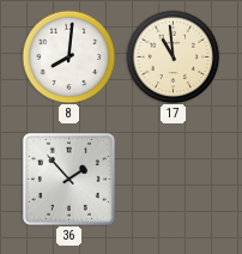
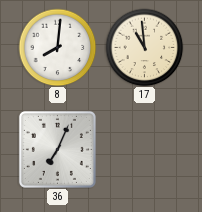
36: 1:53 -> 7:04
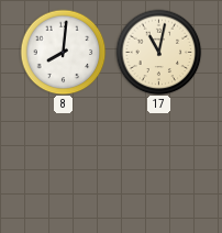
17: 10:59 -> 11:02
36: 7:04 -> none
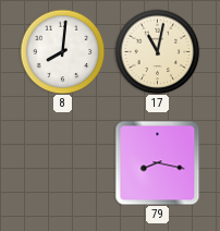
79: none -> 8:17
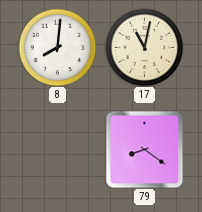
79: 8:17 -> 8:21
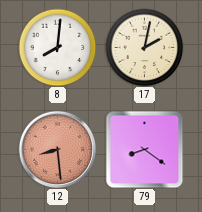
17: 11:02 -> 2:02
12: none -> 8:29
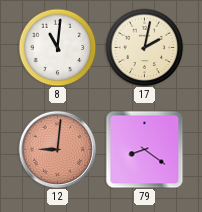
8: 8:01 -> 11:01
12: 8:29 -> 9:01
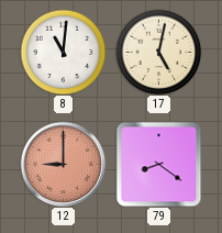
17: 2:02 -> 5:02
12: 9:01 -> 9:00
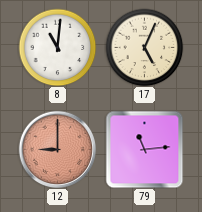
17: 5:02 -> 5:04
79: 8:21 -> 11:14
